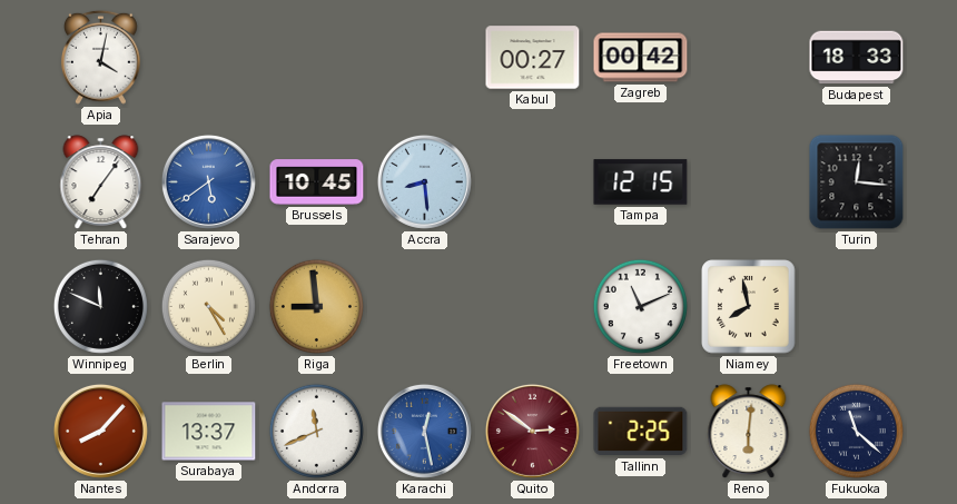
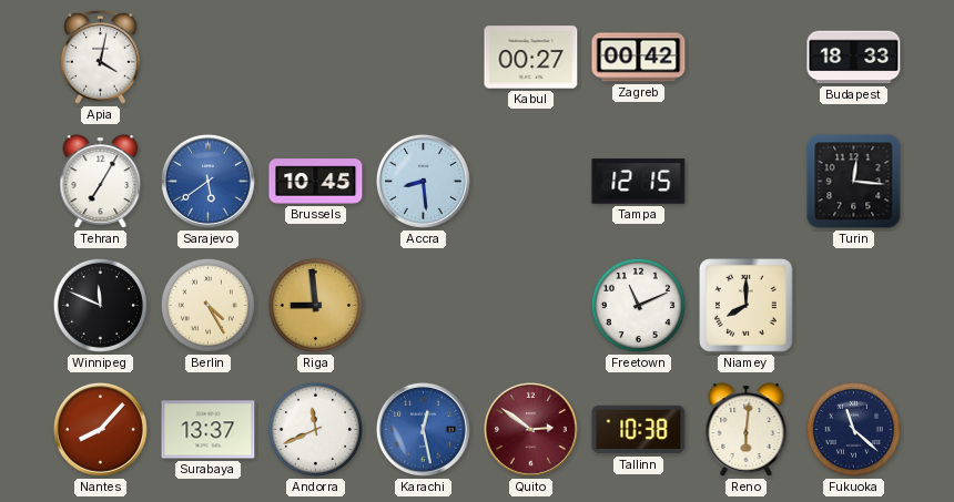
Tehran: 7:06 -> 7:05
Niamey: 7:58 -> 8:00
Tallinn: 2:25 -> 10:38
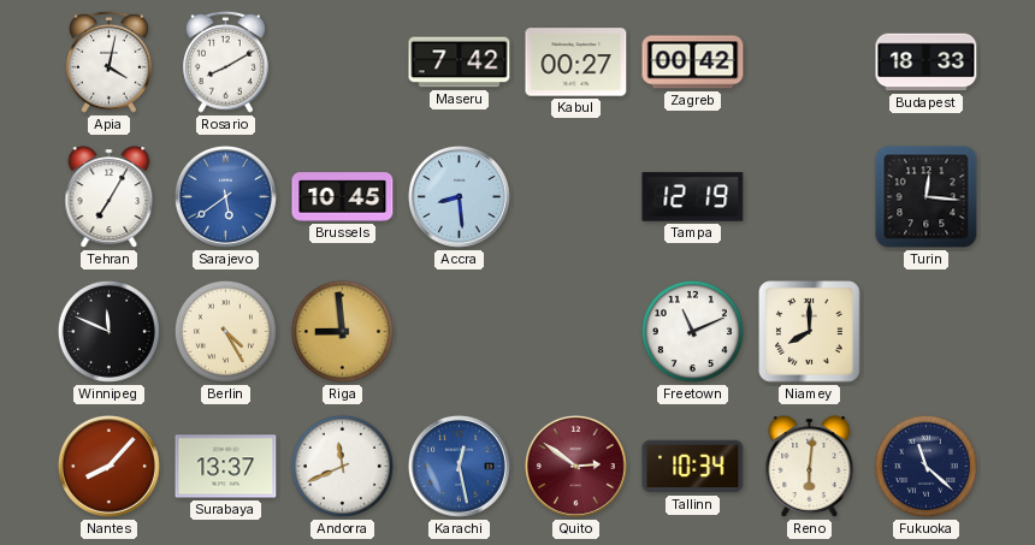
Rosario: none -> 8:10
Maseru: none -> 7:42
Tampa: 12:15 -> 12:19
Tallinn: 10:38 -> 10:34
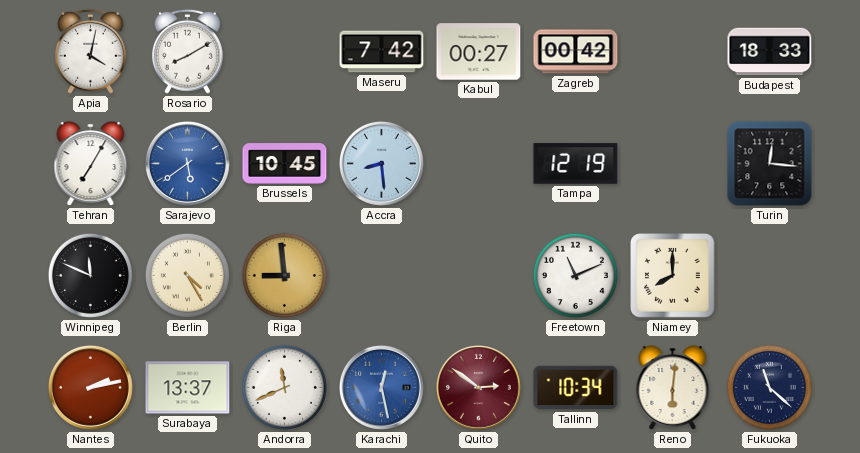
Nantes: 8:07 -> 2:13
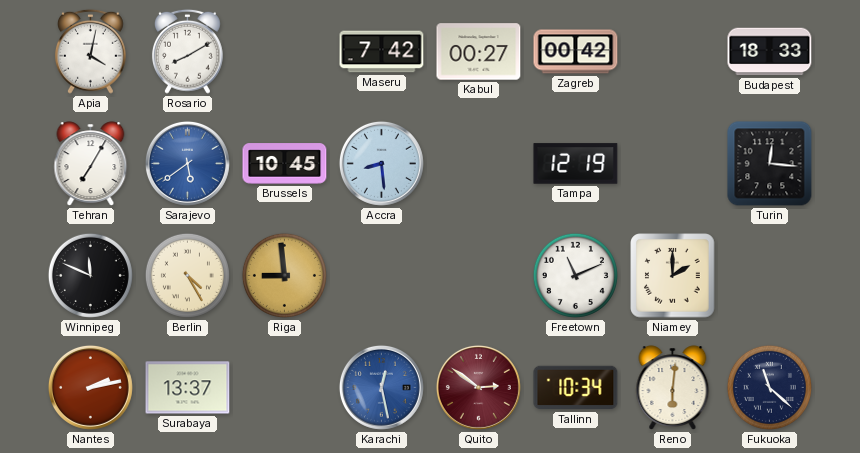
Niamey: 8:00 -> 2:00
Andorra: 11:41 -> none
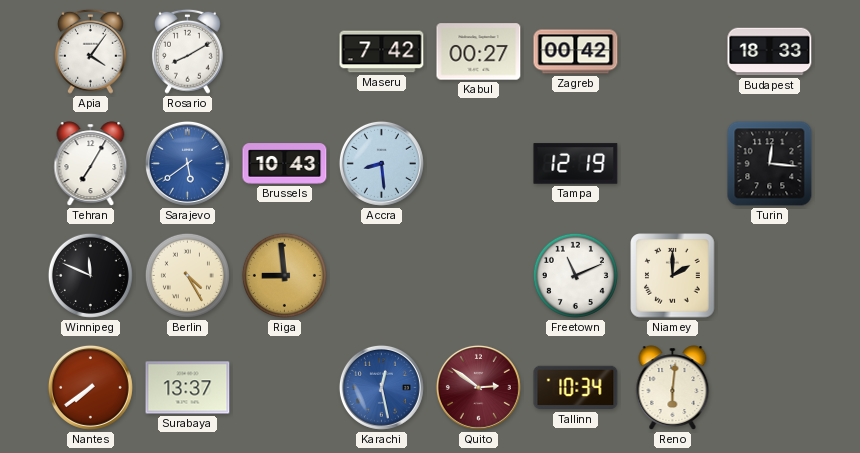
Apia: 4:02 -> 4:06
Brussels: 10:45 -> 10:43
Nantes: 2:13 -> 7:39
Fukuoka: 11:22 -> none
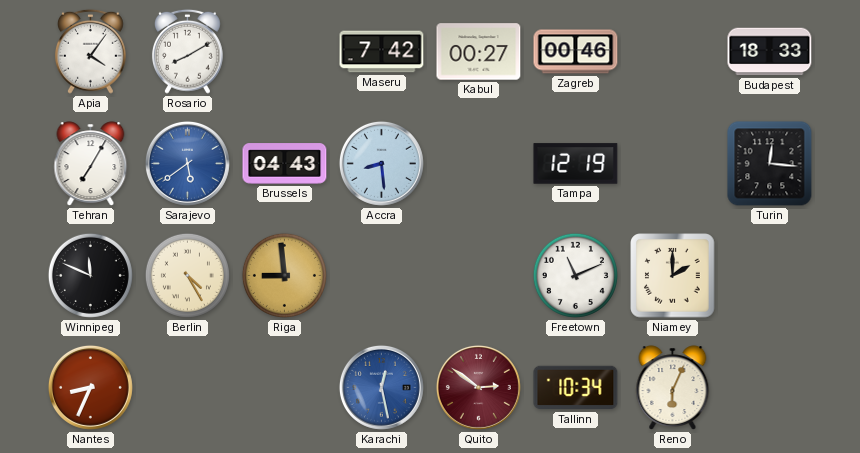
Zagreb: 00:42 -> 00:46
Brussels: 10:43 -> 04:43
Nantes: 7:39 -> 8:34
Surabaya: 13:37 -> none
Reno: 6:01 -> 6:04
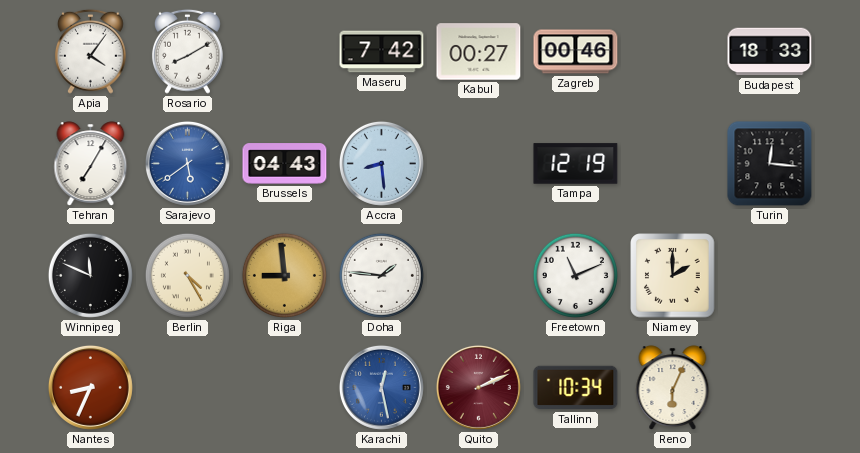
Doha: none -> 1:46
Quito: 2:51 -> 2:11
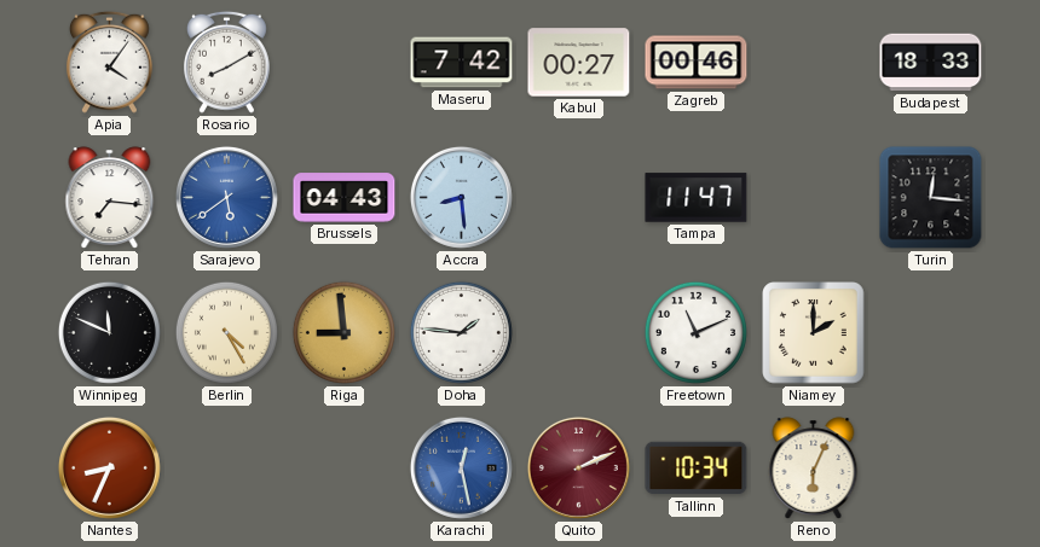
Tehran: 7:05 -> 7:16
Tampa: 12:19 -> 11:47
